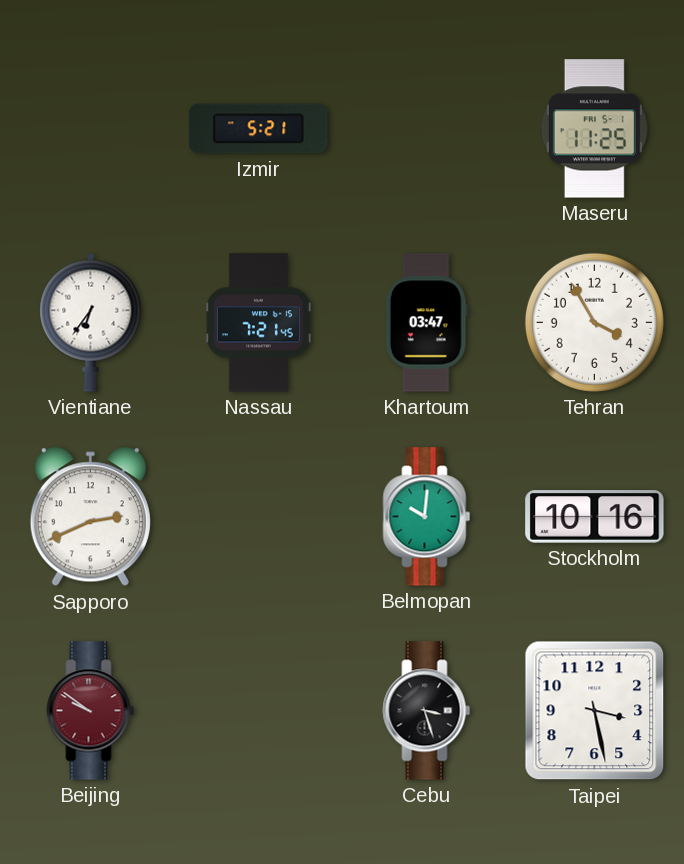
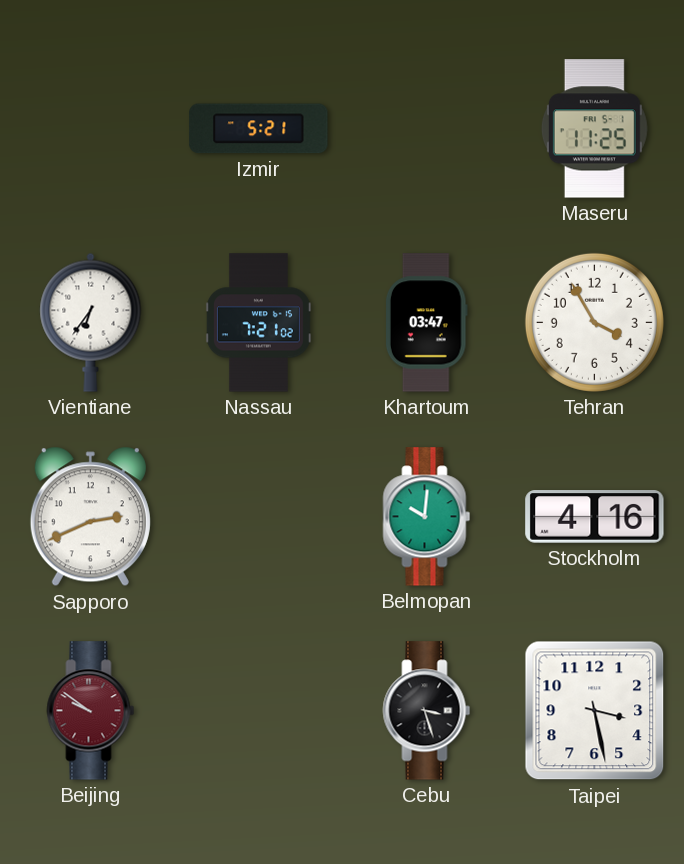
Nassau: 7:21:45 -> 7:21:02
Stockholm: 10:16 -> 4:16
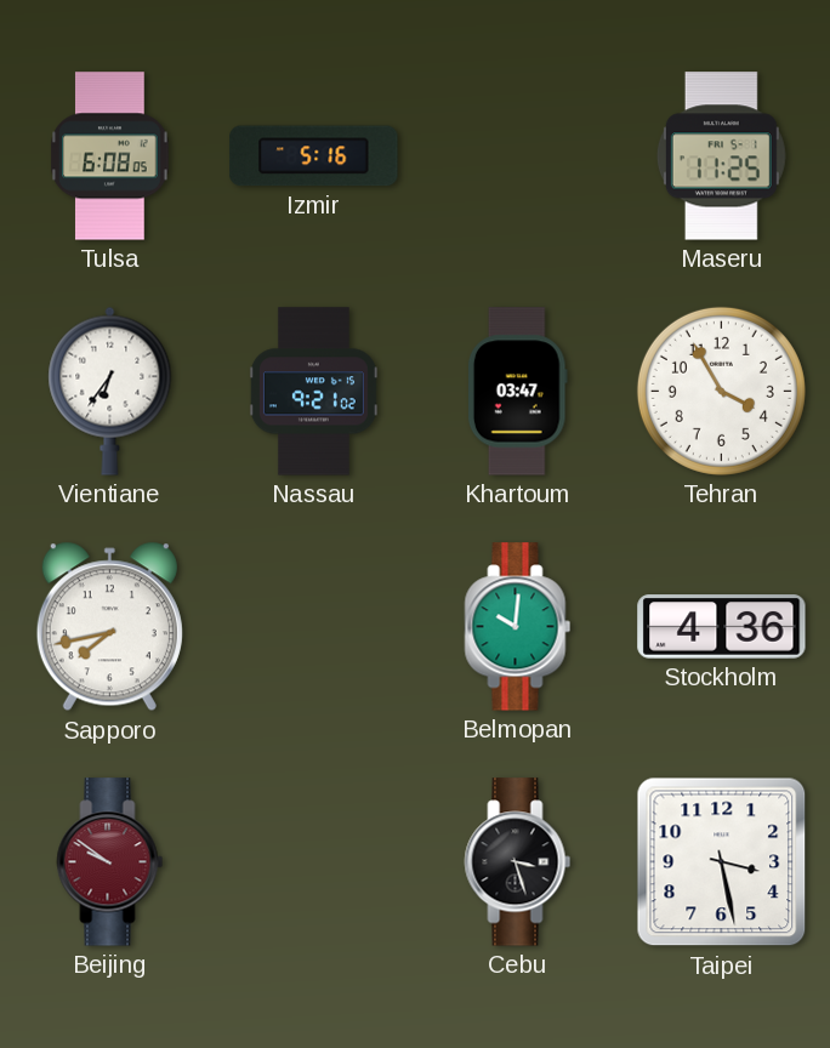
Tulsa: none -> 6:08
Izmir: 5:21 -> 5:16
Nassau: 7:21 -> 9:21
Sapporo: 2:41 -> 7:43
Stockholm: 4:16 -> 4:36
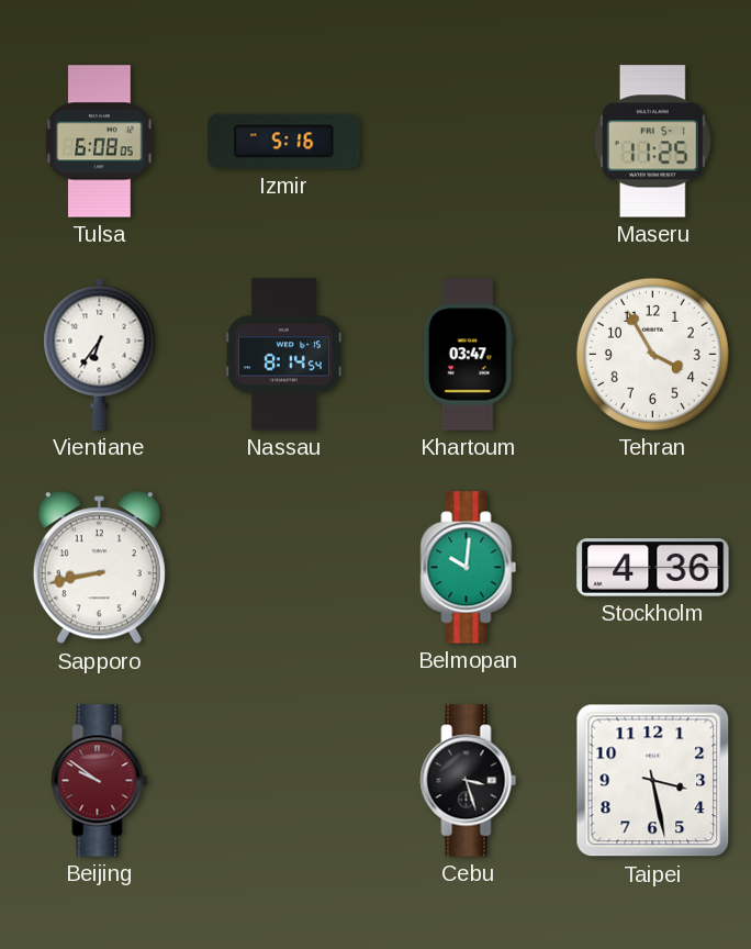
Nassau: 9:21 -> 8:14
Sapporo: 7:43 -> 8:43
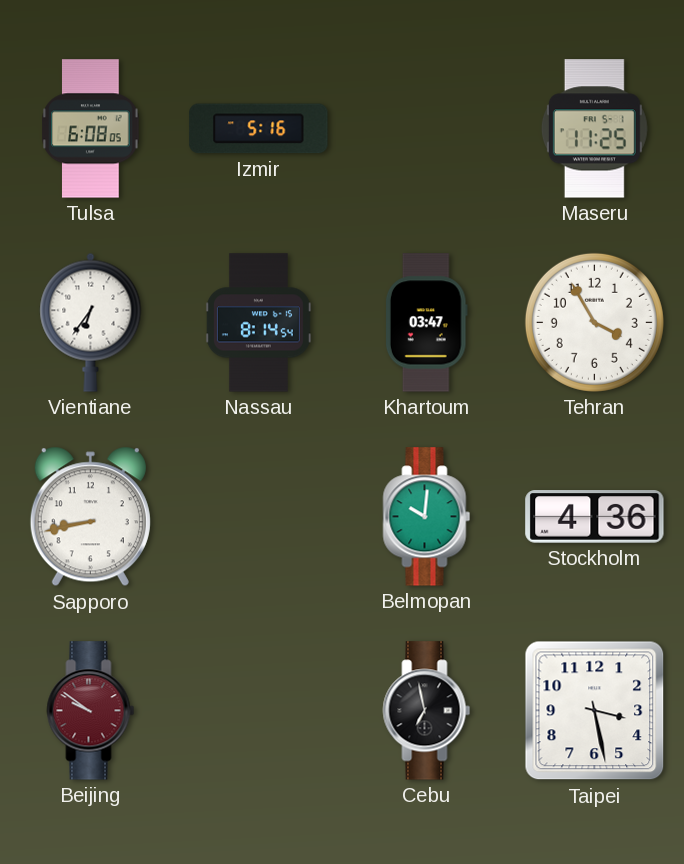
Cebu: 3:27 -> 6:58
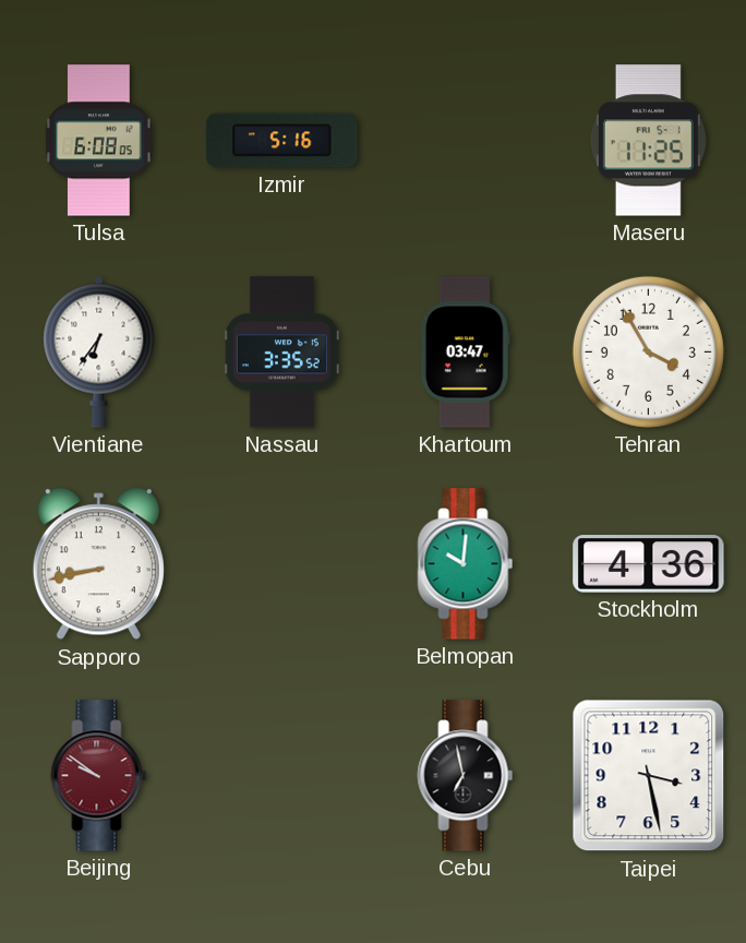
Nassau: 8:14 -> 3:35
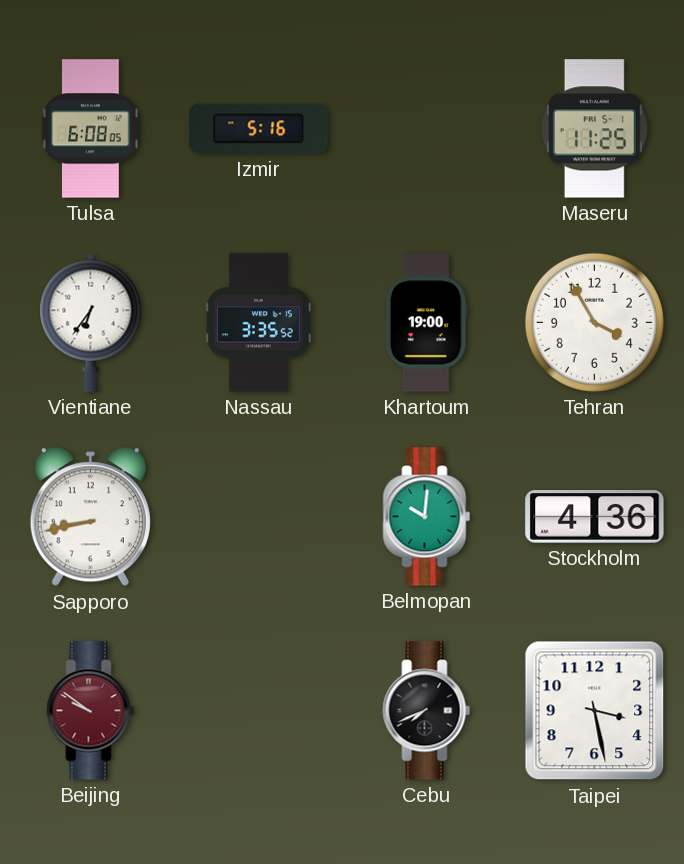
Khartoum: 03:47 -> 19:00
Cebu: 6:58 -> 7:41
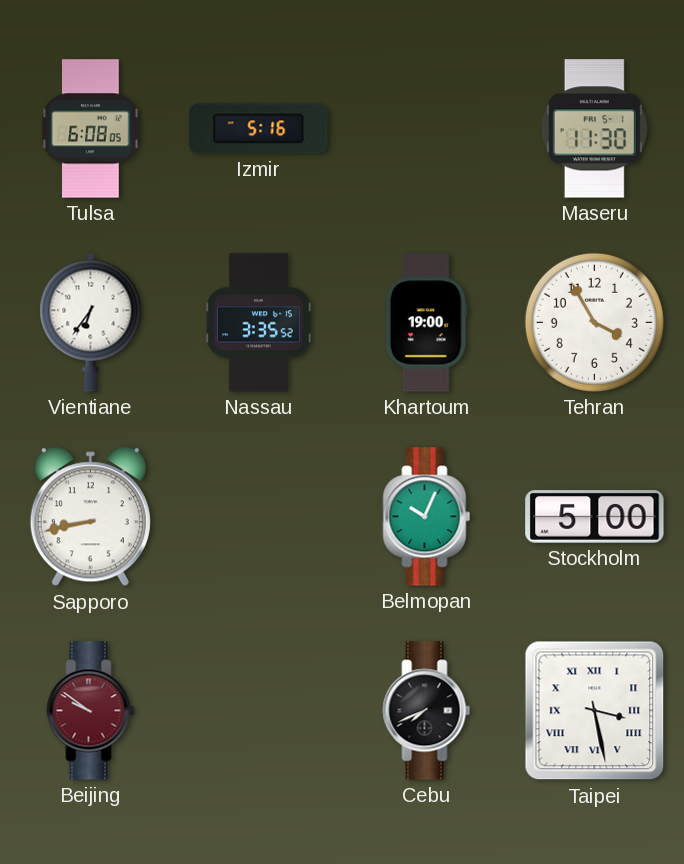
Maseru: 11:25 -> 11:30
Belmopan: 10:01 -> 10:04
Stockholm: 4:36 -> 5:00
Taipei numerals: Arabic -> Roman
